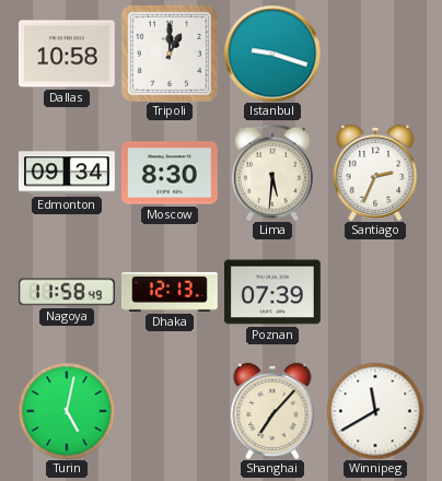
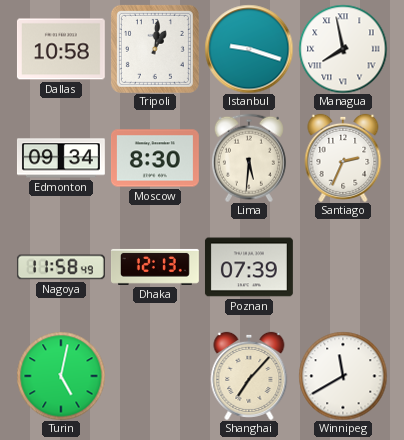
Tripoli: 1:00 -> 1:01
Managua: none -> 7:58
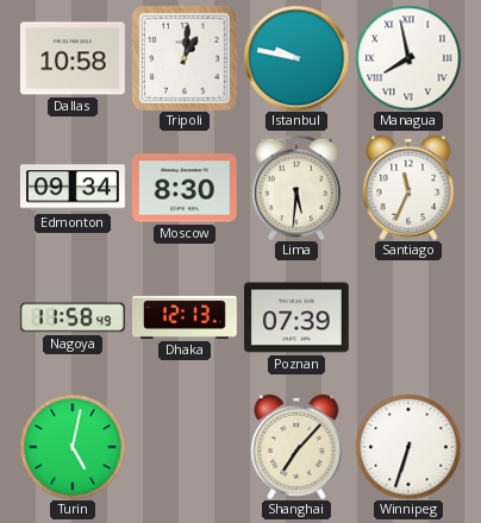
Istanbul: 9:18 -> 9:47
Santiago: 2:34 -> 11:34
Winnipeg: 11:40 -> 6:33
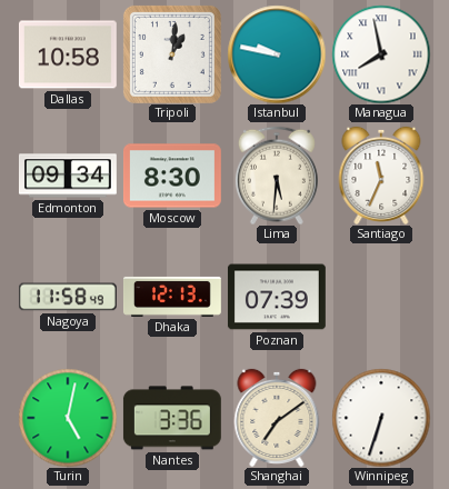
Nantes: none -> 3:36
Shanghai: 7:07 -> 7:09
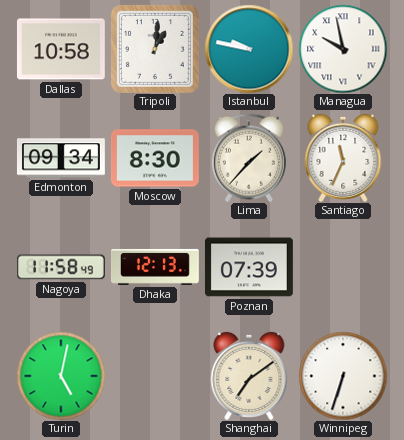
Managua: 7:58 -> 9:58
Lima: 5:31 -> 1:37
Nantes: 3:36 -> none
